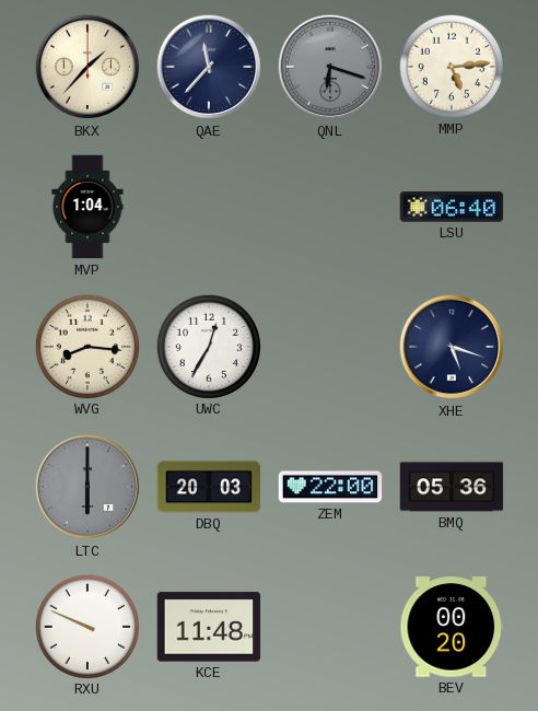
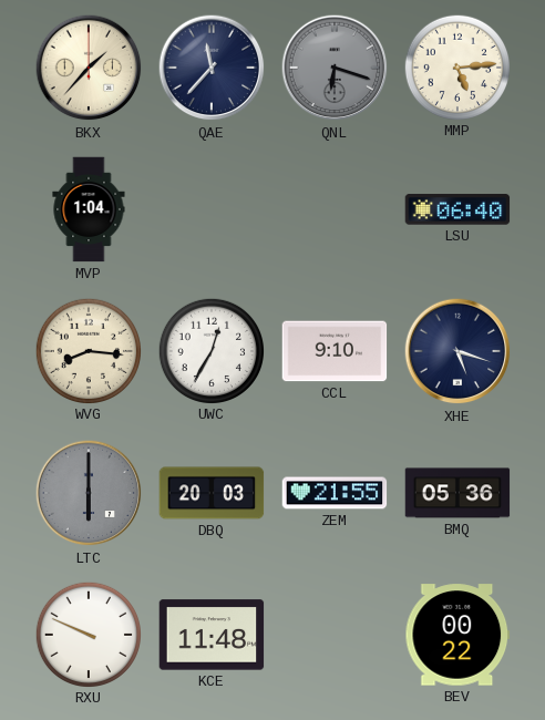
CCL: none -> 9:10
ZEM: 22:00 -> 21:55
BEV: 00:20 -> 00:22
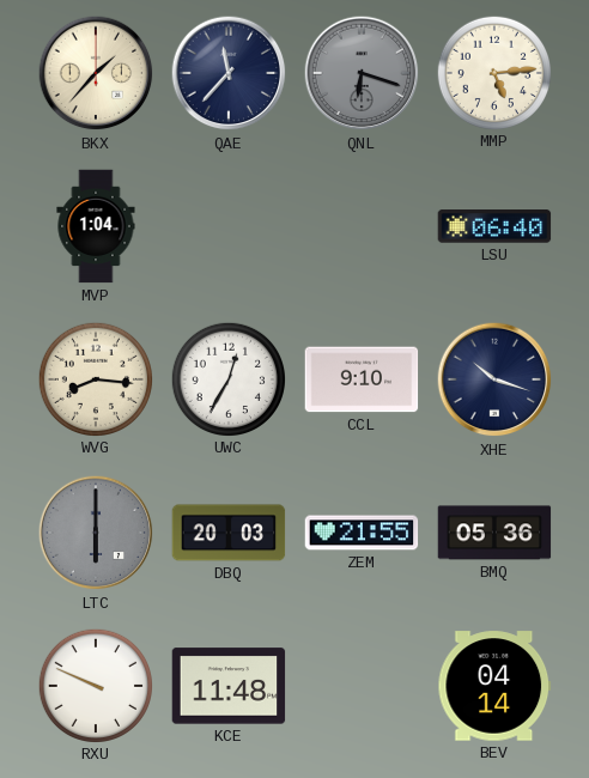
XHE: 5:18 -> 10:18
BEV: 00:22 -> 04:14
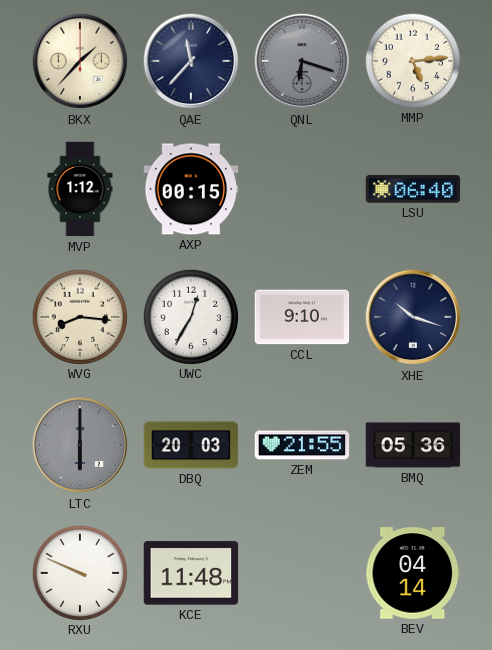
MVP: 1:04 -> 1:12
AXP: none -> 00:15
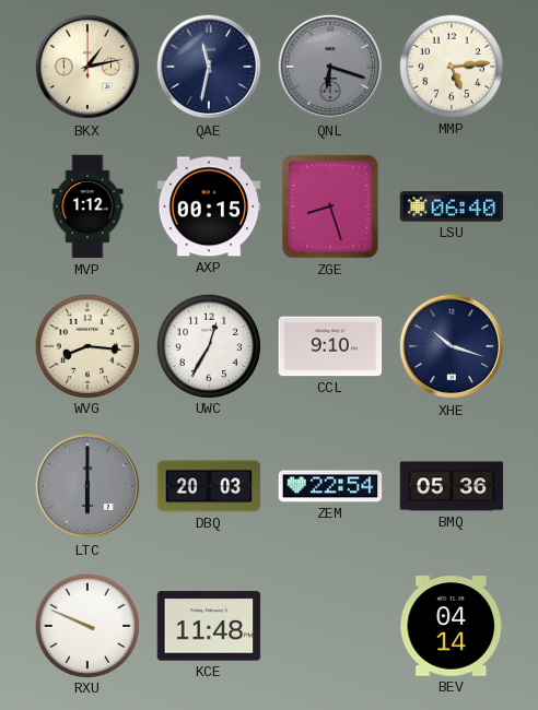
BKX: 1:37 -> 1:13
QAE: 11:37 -> 11:32
ZGE: none -> 8:27
ZEM: 21:55 -> 22:54
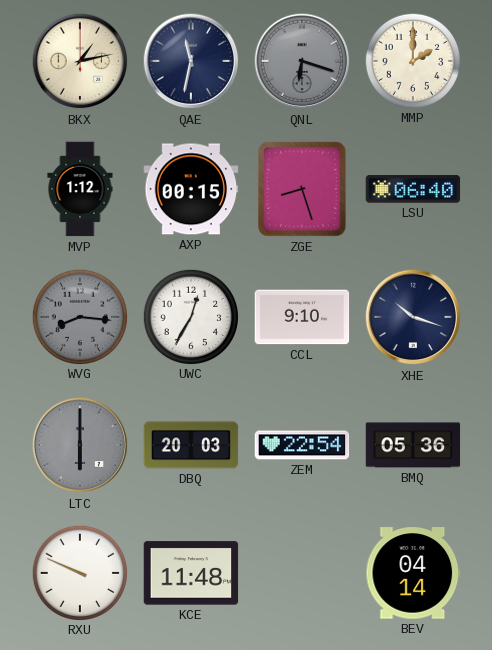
MMP: 5:14 -> 2:00
WVG dial: cream -> grey
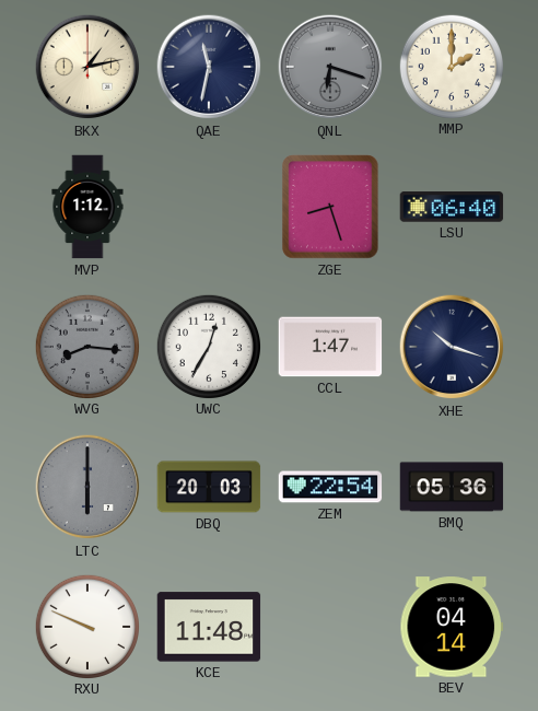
AXP: 00:15 -> none
CCL: 9:10 -> 1:47
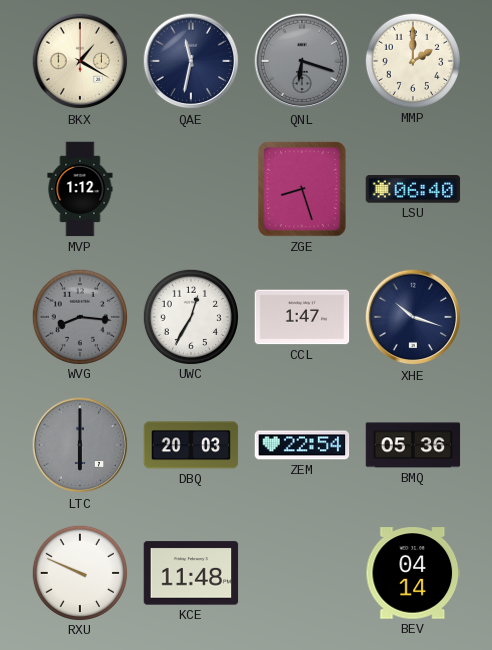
BKX: 1:13 -> 1:20
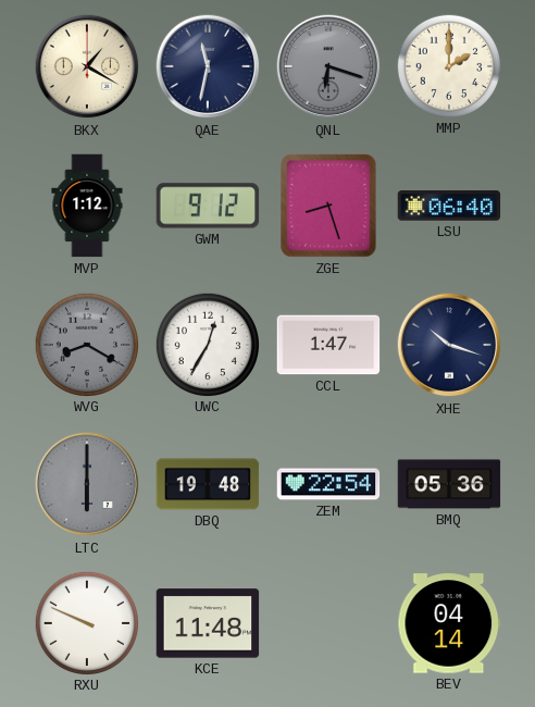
GWM: none -> 9:12
WVG: 8:16 -> 8:20
DBQ: 20:03 -> 19:48
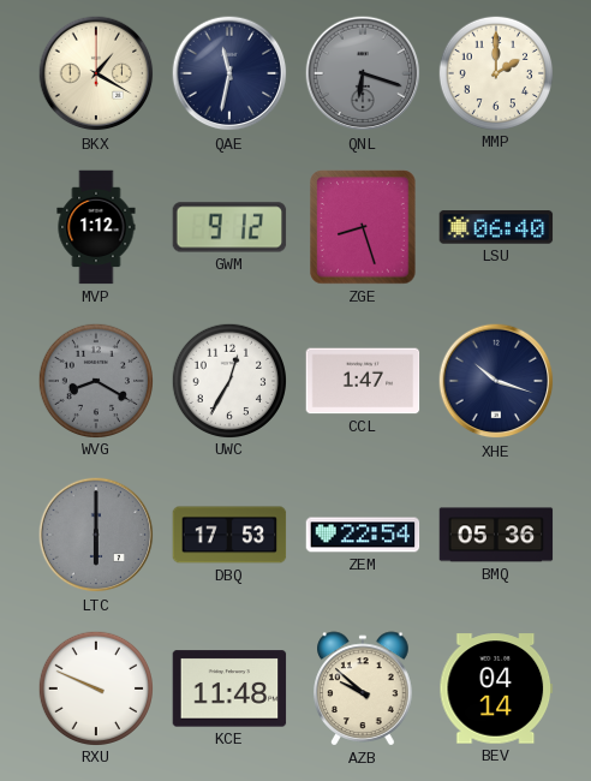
DBQ: 19:48 -> 17:53
AZB: none -> 9:52
